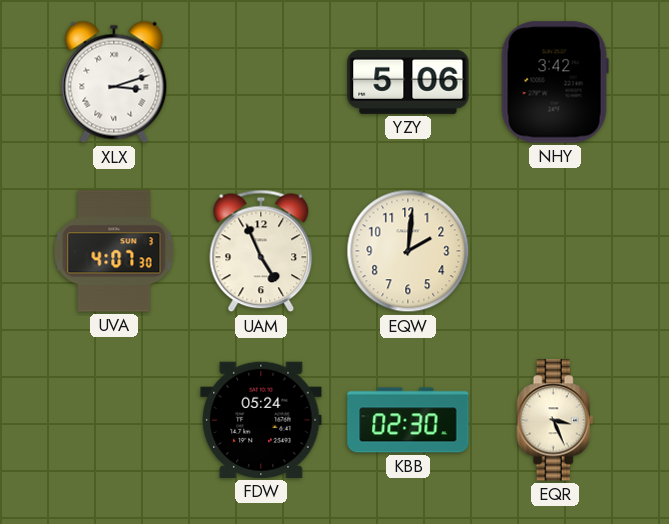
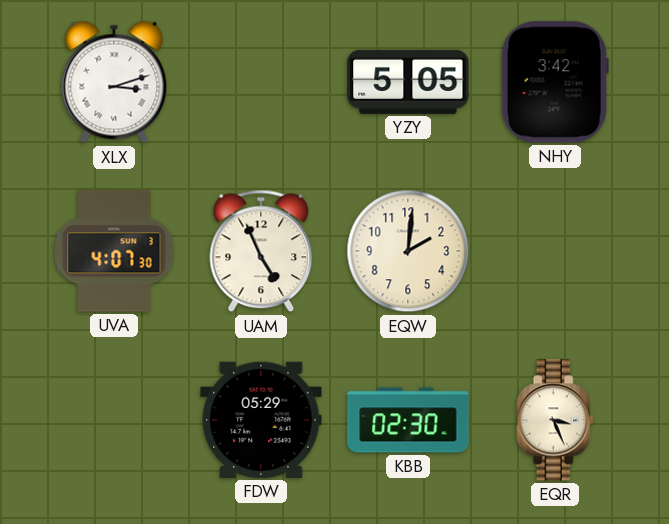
YZY: 5:06 -> 5:05
FDW: 05:24 -> 05:29
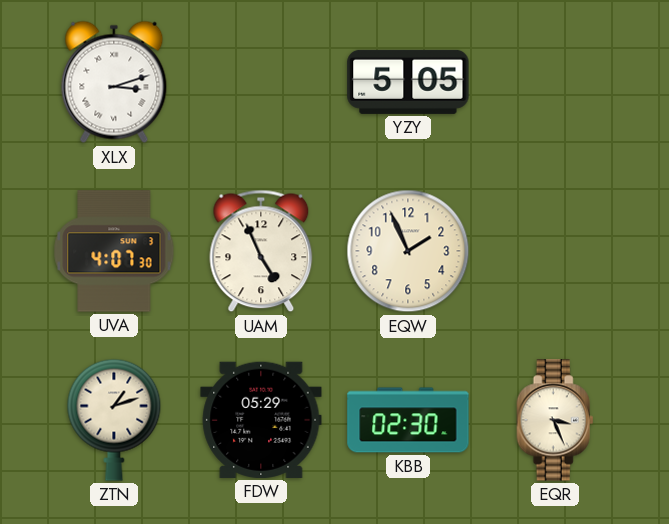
NHY: 3:42 -> none
EQW: 2:01 -> 1:56
ZTN: none -> 1:12
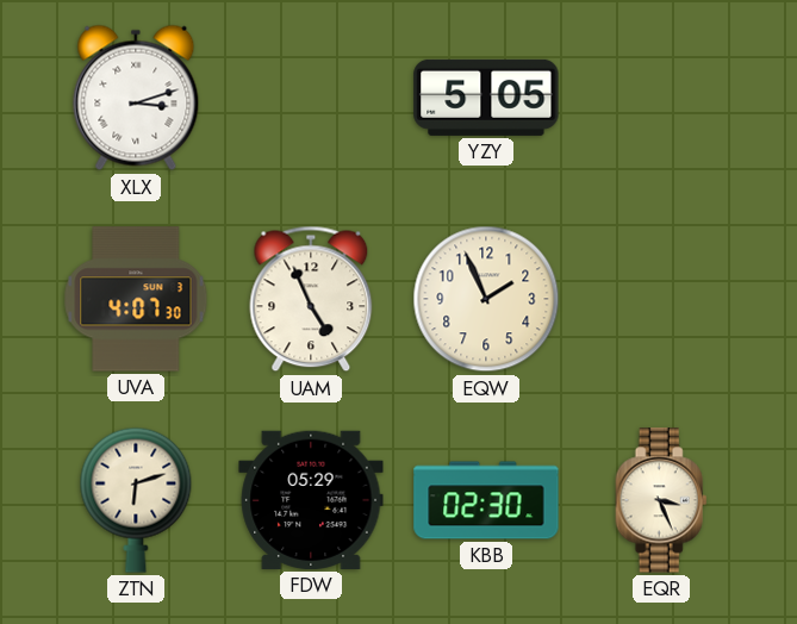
ZTN: 1:12 -> 6:12
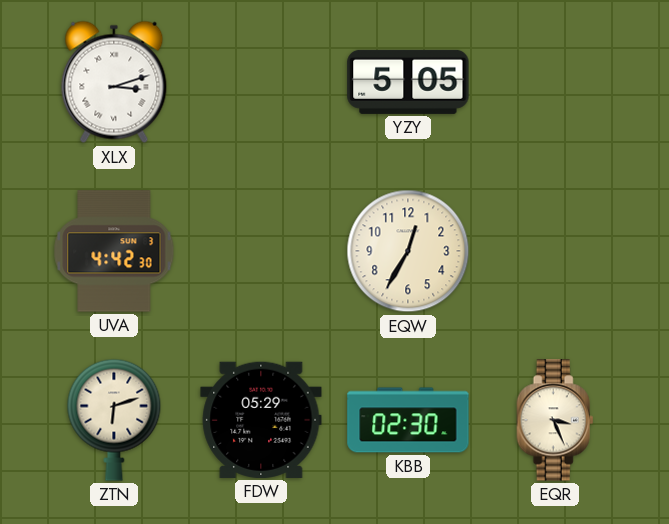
UVA: 4:07 -> 4:42
UAM: 4:56 -> none
EQW: 1:56 -> 12:35
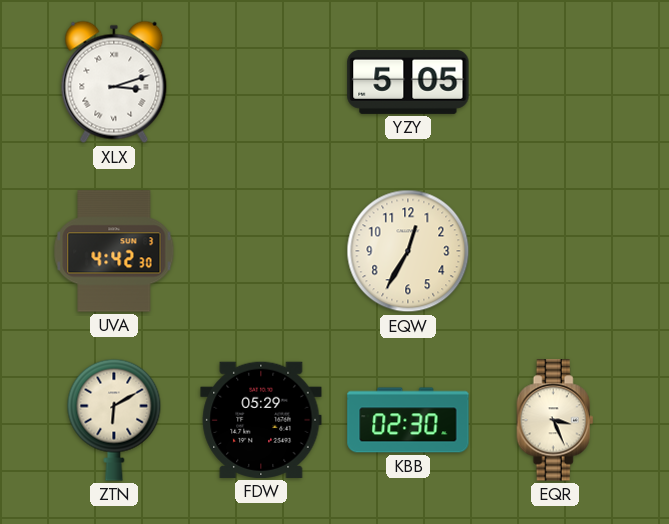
ZTN: 6:12 -> 6:10
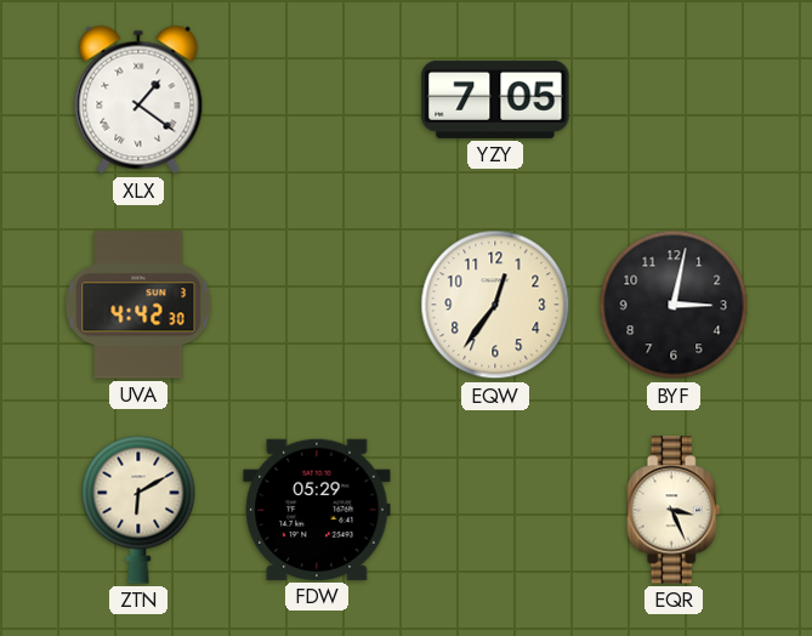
XLX: 3:12 -> 1:21
YZY: 5:05 -> 7:05
EQW: 12:35 -> 12:36
BYF: none -> 3:02
KBB: 02:30 -> none
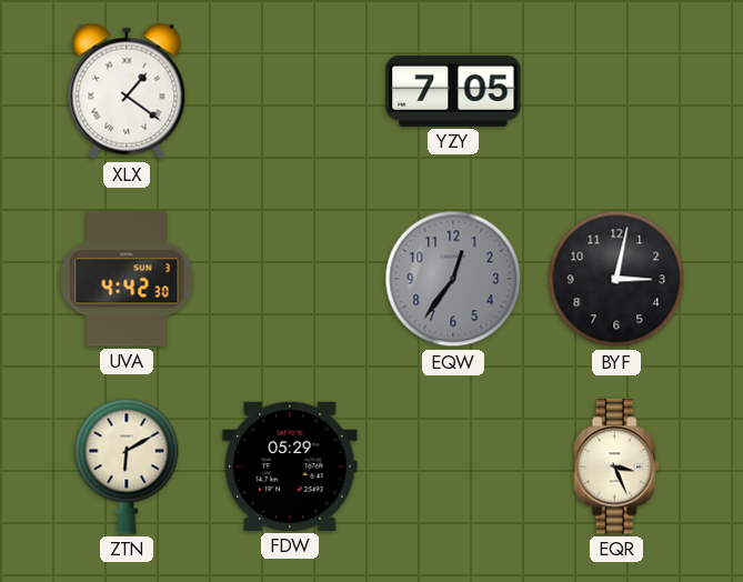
EQW dial: cream -> grey
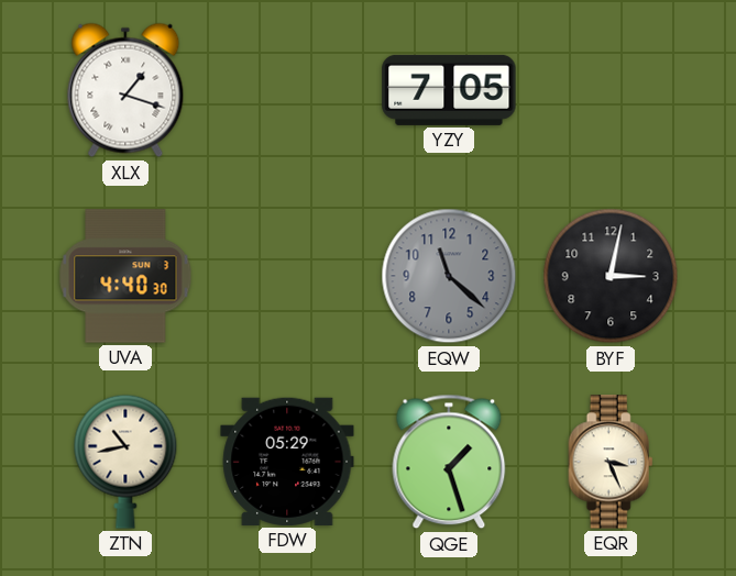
XLX: 1:21 -> 1:18
UVA: 4:42 -> 4:40
EQW: 12:36 -> 11:22
ZTN: 6:10 -> 10:43
QGE: none -> 1:27
